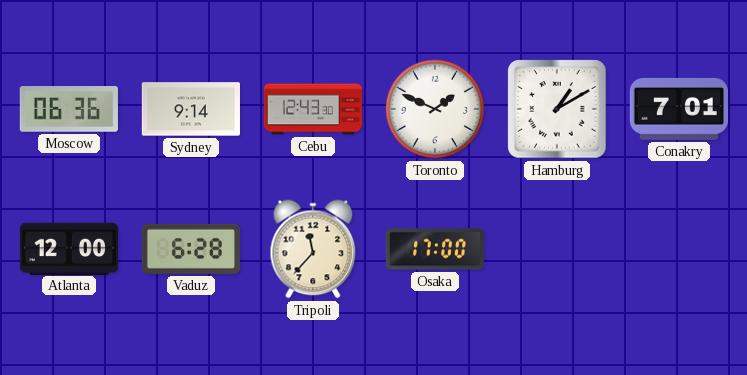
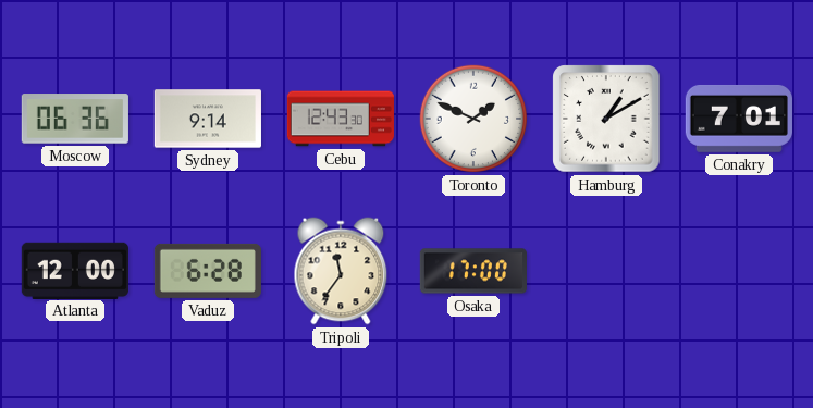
Tripoli: 11:37 -> 11:36
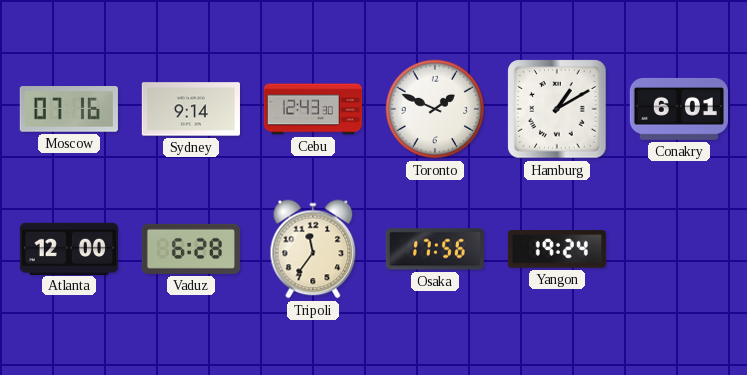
Moscow: 06:36 -> 07:16
Conakry: 7:01 -> 6:01
Osaka: 17:00 -> 17:56
Yangon: none -> 19:24
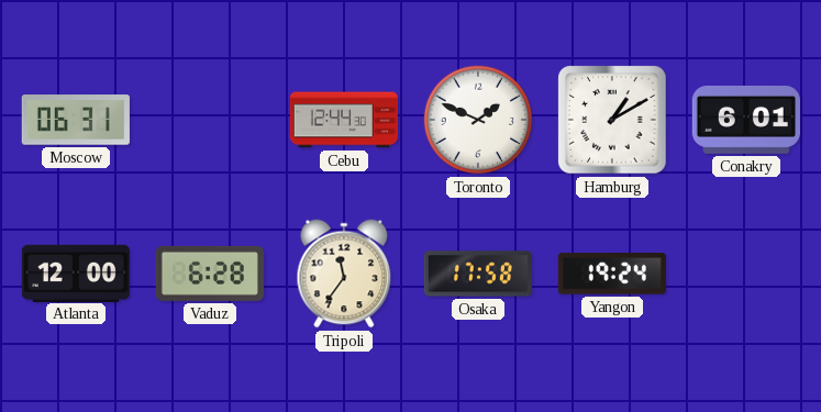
Moscow: 07:16 -> 06:31
Sydney: 9:14 -> none
Cebu: 12:43 -> 12:44
Osaka: 17:56 -> 17:58
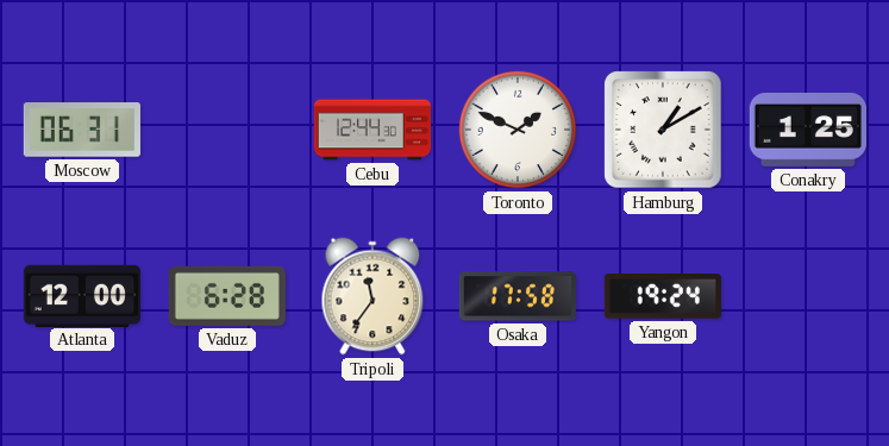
Conakry: 6:01 -> 1:25
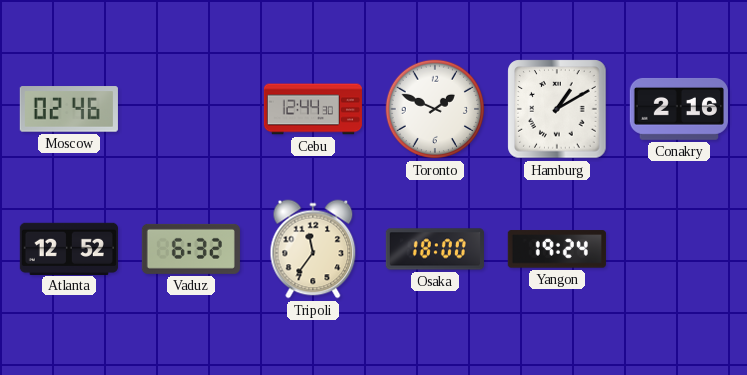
Moscow: 06:31 -> 02:46
Conakry: 1:25 -> 2:16
Atlanta: 12:00 -> 12:52
Vaduz: 6:28 -> 6:32
Osaka: 17:58 -> 18:00
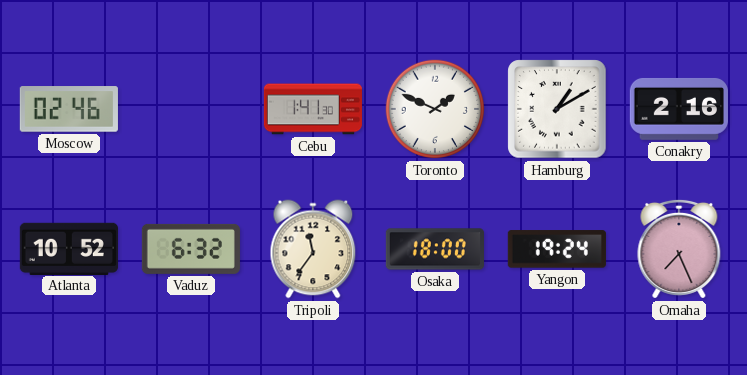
Cebu: 12:44 -> 1:41
Atlanta: 12:52 -> 10:52
Omaha: none -> 7:26
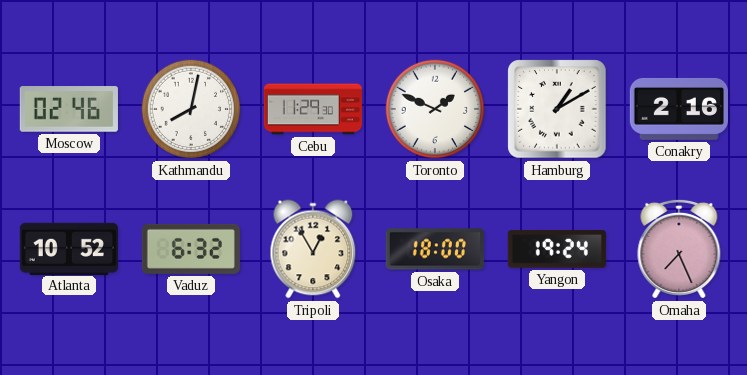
Kathmandu: none -> 8:02
Cebu: 1:41 -> 11:29
Tripoli: 11:36 -> 12:55
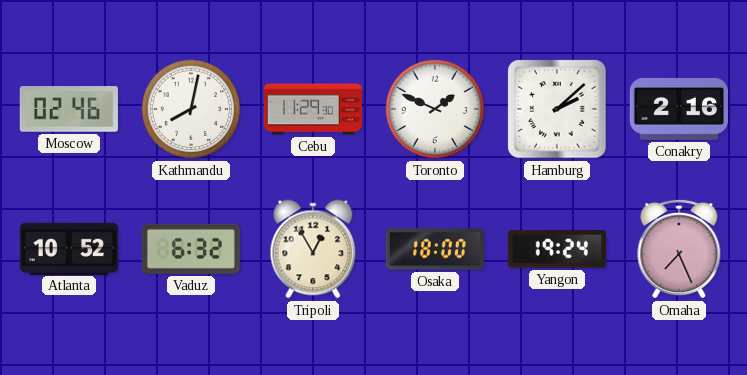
Hamburg: 1:10 -> 2:08
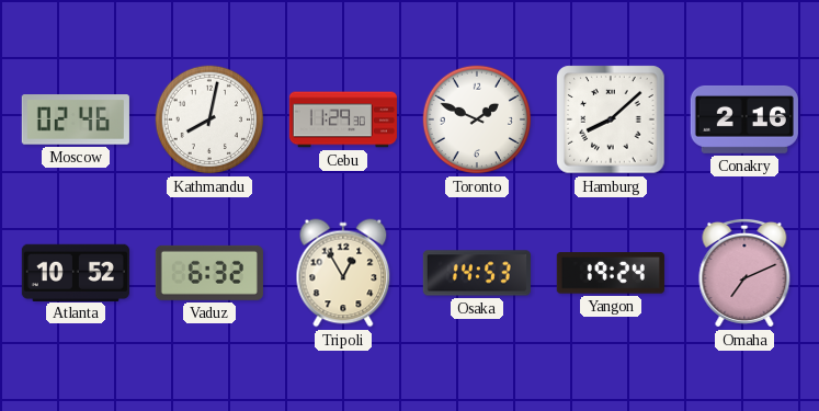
Hamburg: 2:08 -> 8:08
Osaka: 18:00 -> 14:53
Omaha: 7:26 -> 7:11
